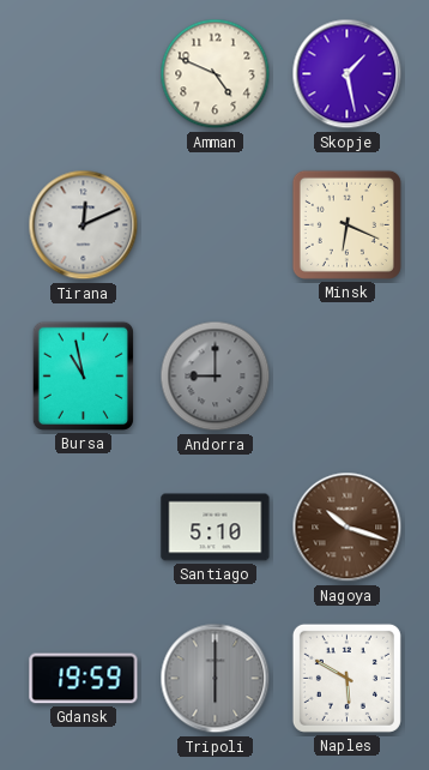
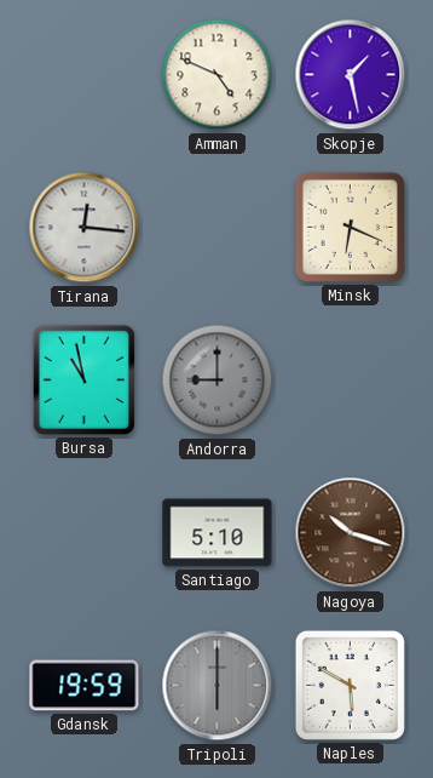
Tirana: 12:11 -> 12:16
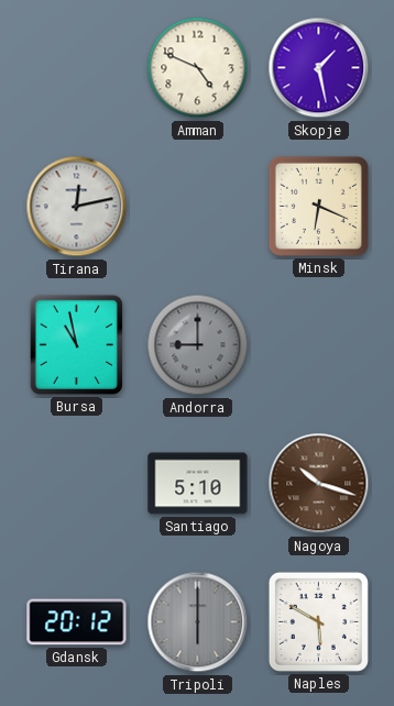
Tirana: 12:16 -> 12:13
Gdansk: 19:59 -> 20:12
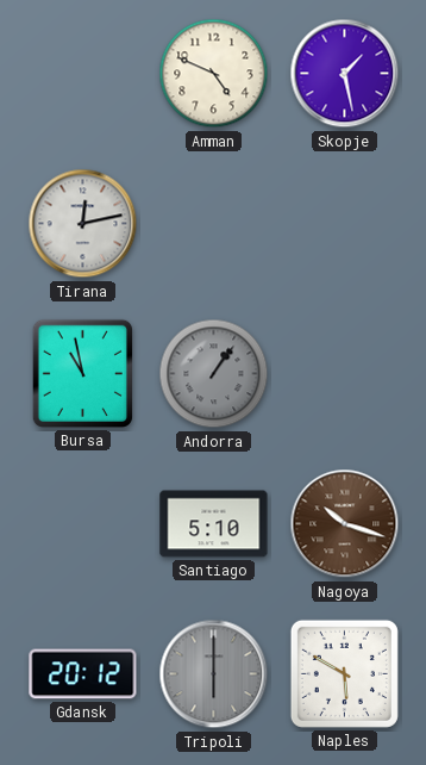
Minsk: 6:19 -> none
Andorra: 9:00 -> 1:06
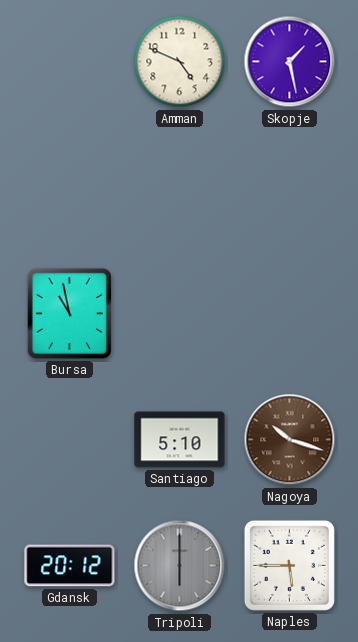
Tirana: 12:13 -> none
Andorra: 1:06 -> none
Naples: 5:50 -> 5:45
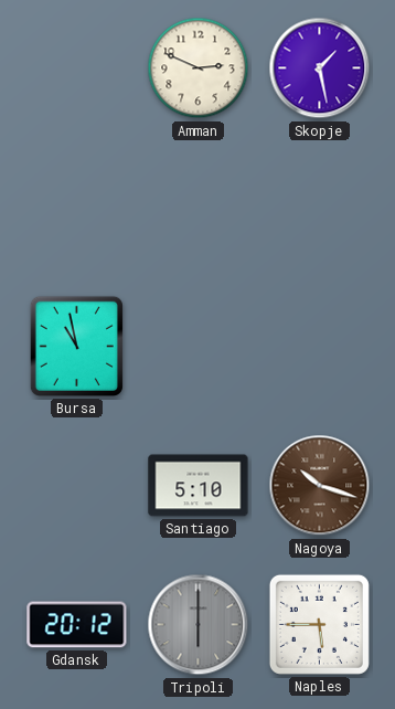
Amman: 4:49 -> 2:49
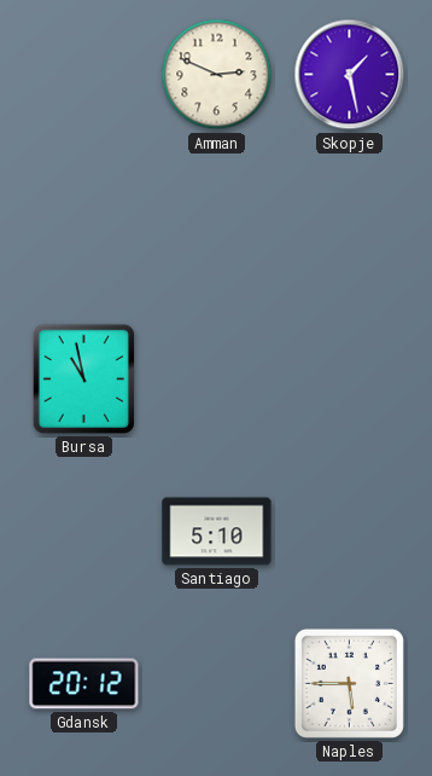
Nagoya: 10:18 -> none
Tripoli: 6:00 -> none
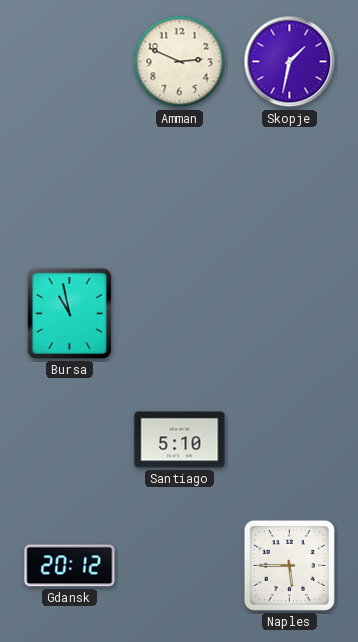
Skopje: 1:28 -> 1:32
